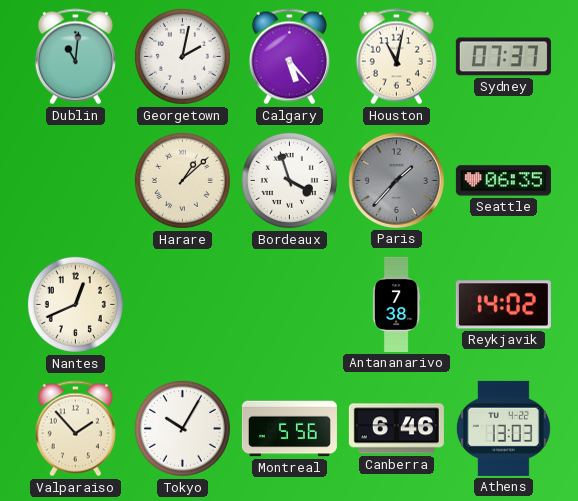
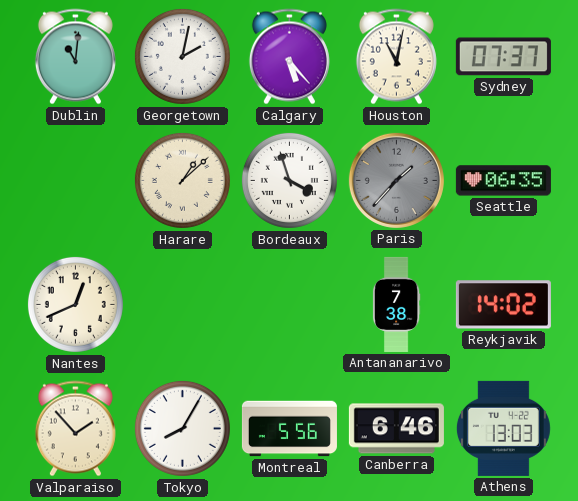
Tokyo: 10:05 -> 8:05
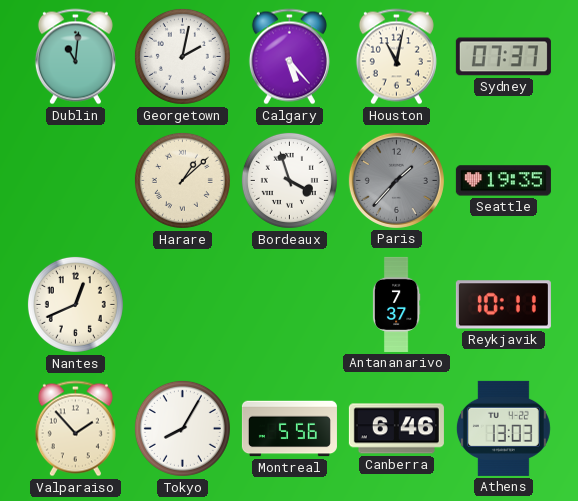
Seattle: 06:35 -> 19:35
Antananarivo: 7:38 -> 7:37
Reykjavik: 14:02 -> 10:11
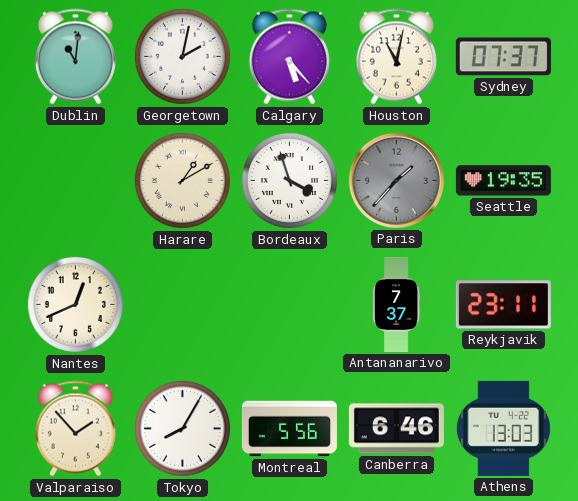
Harare: 1:08 -> 1:10
Reykjavik: 10:11 -> 23:11
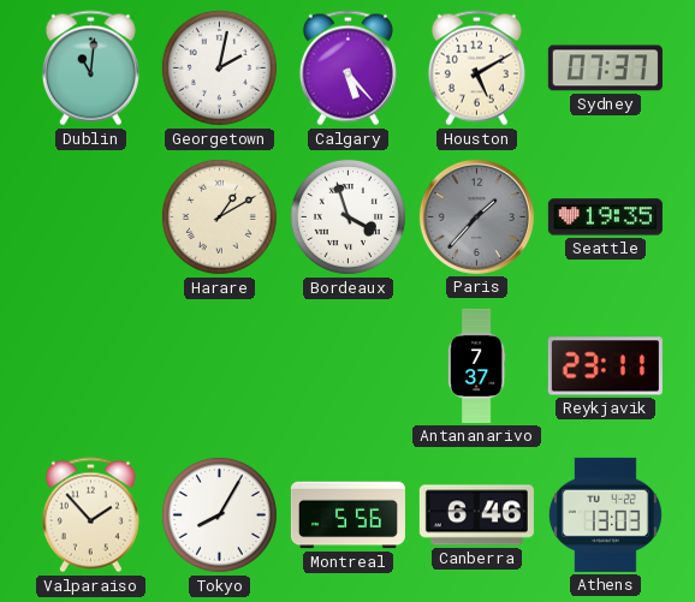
Houston: 11:02 -> 5:10
Nantes: 12:41 -> none
